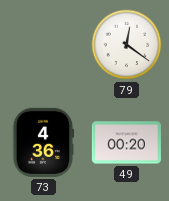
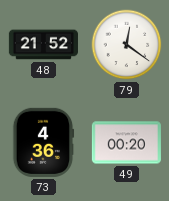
48: none -> 21:52
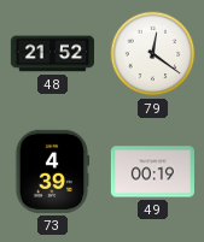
73: 4:36 -> 4:39
49: 00:20 -> 00:19
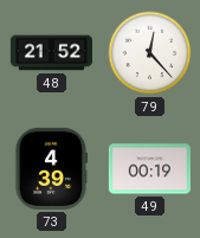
79: 12:21 -> 12:23
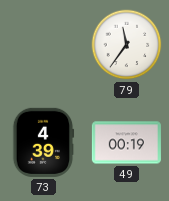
48: 21:52 -> none
79: 12:23 -> 11:36
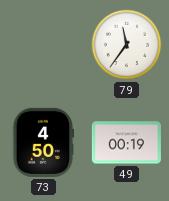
73: 4:39 -> 4:50
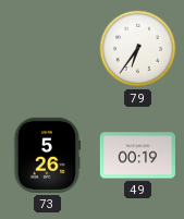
79: 11:36 -> 6:36
73: 4:50 -> 5:26
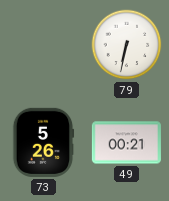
79: 6:36 -> 6:32
49: 00:19 -> 00:21
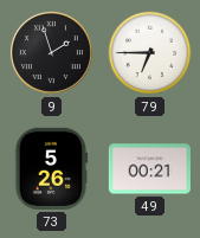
9: none -> 1:57
79: 6:32 -> 6:45
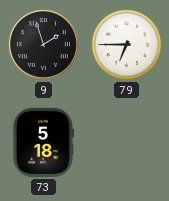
73: 5:26 -> 5:18
49: 00:21 -> none
